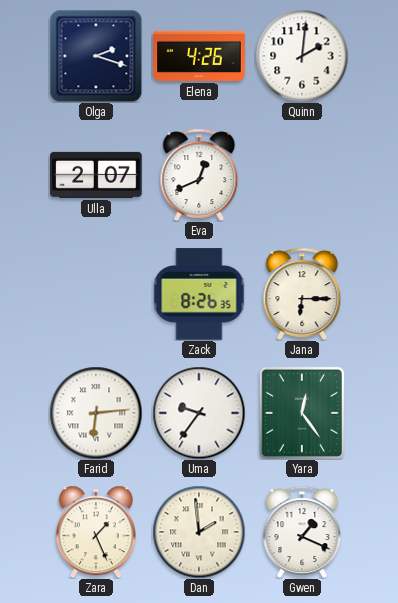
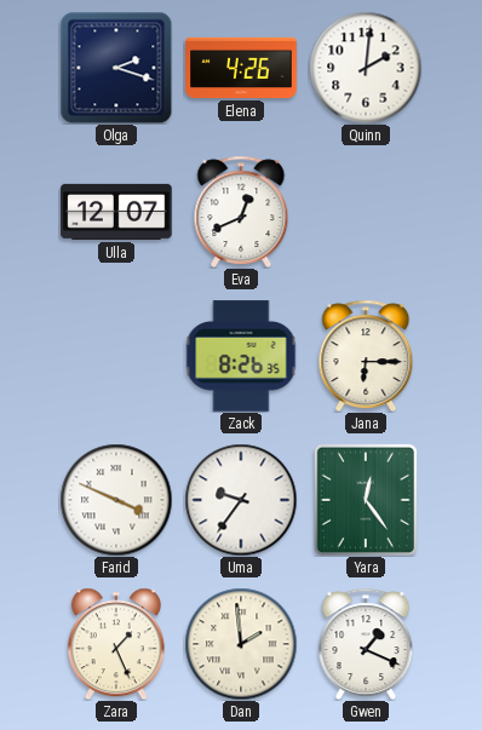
Ulla: 2:07 -> 12:07
Farid: 6:14 -> 3:49
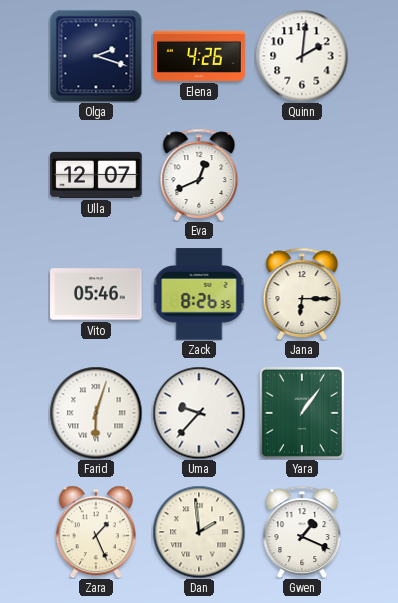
Vito: none -> 05:46
Farid: 3:49 -> 6:03
Uma: 9:36 -> 9:37
Yara: 12:24 -> 1:06
